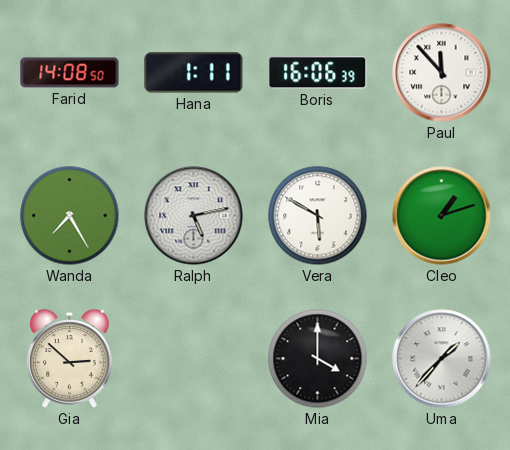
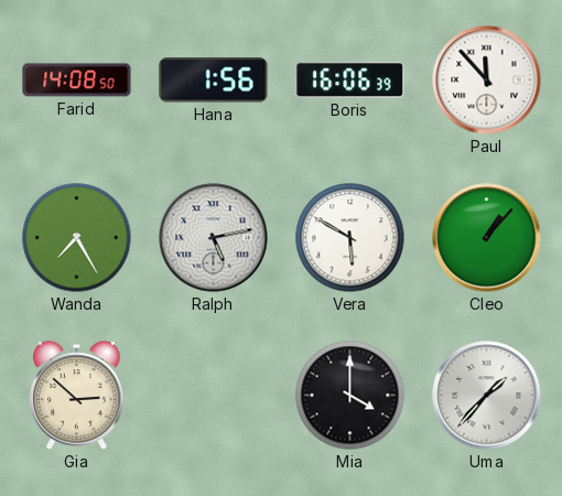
Hana: 1:11 -> 1:56
Cleo: 1:12 -> 1:07
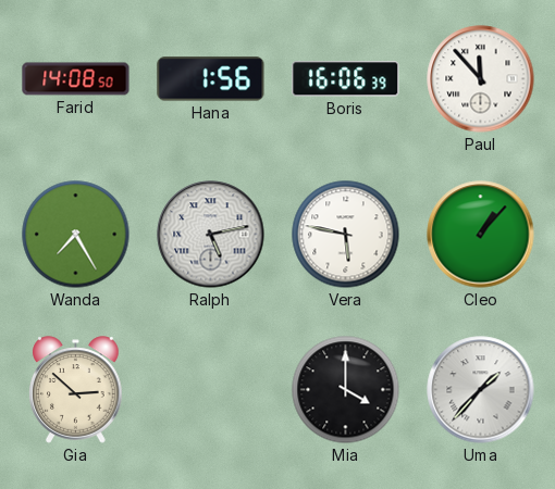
Vera: 5:50 -> 5:47
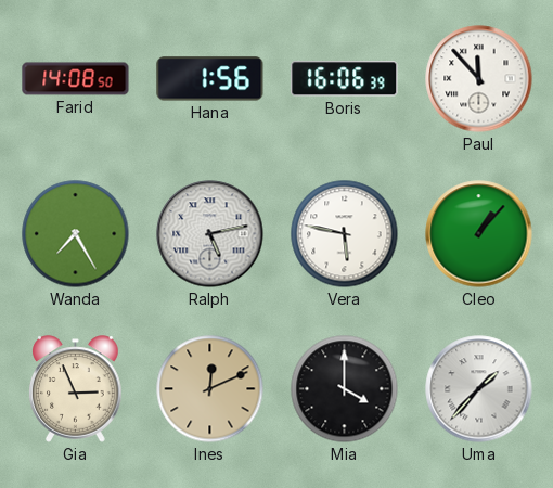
Gia: 2:52 -> 2:56
Ines: none -> 12:11
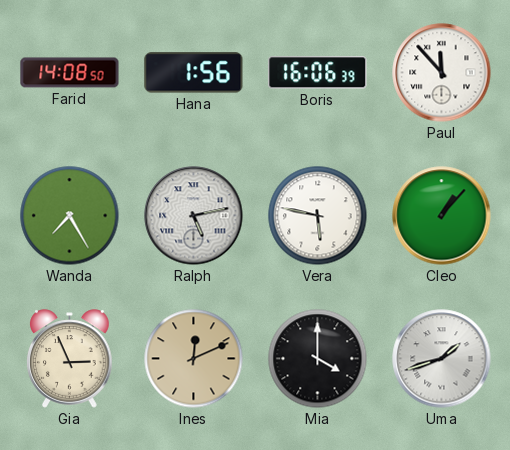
Uma: 1:37 -> 1:42
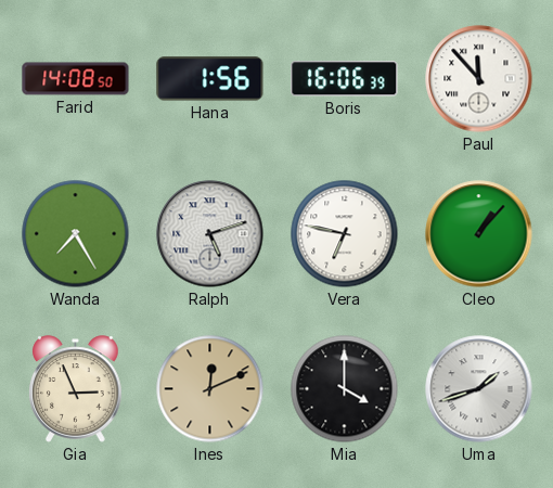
Ralph: 5:13 -> 5:12
Vera: 5:47 -> 6:47
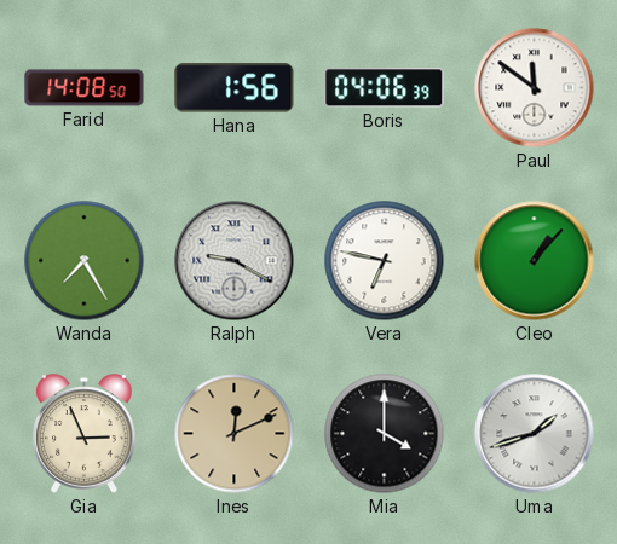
Boris: 16:06 -> 04:06
Paul: 11:53 -> 11:51
Ralph: 5:12 -> 9:20
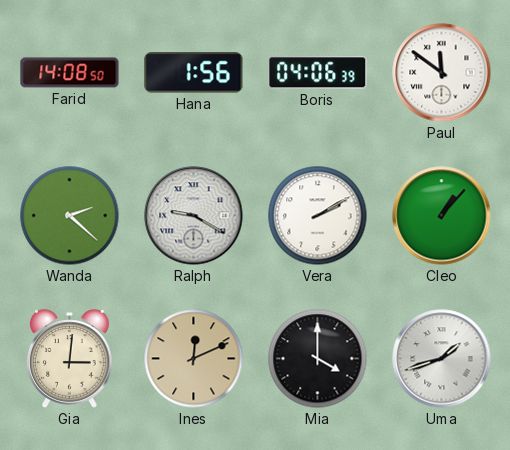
Wanda: 7:25 -> 2:22
Vera: 6:47 -> 2:10
Gia: 2:56 -> 3:01
